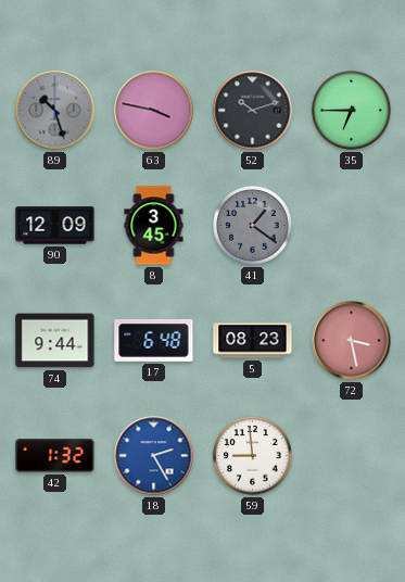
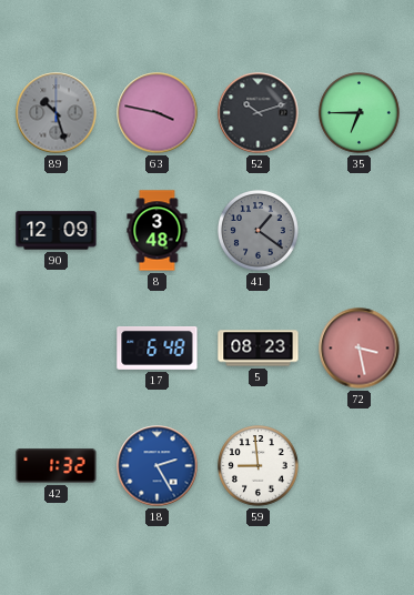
8: 3:45 -> 3:48
74: 9:44 -> none
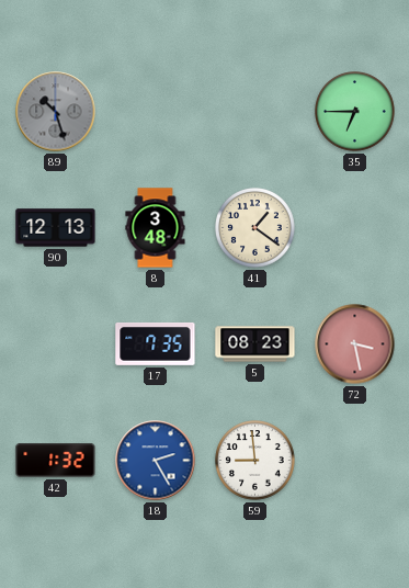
63: 3:47 -> none
52: 10:12 -> none
90: 12:09 -> 12:13
41 dial: grey -> cream
17: 6:48 -> 7:35
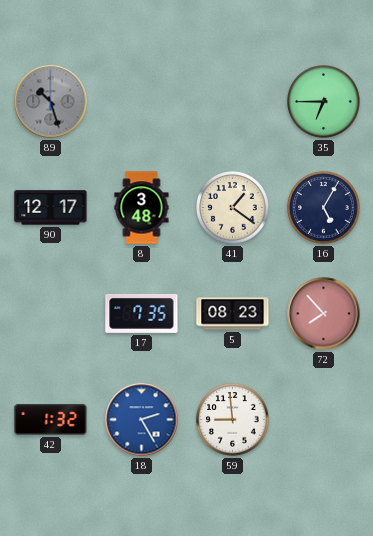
90: 12:13 -> 12:17
16: none -> 5:05
72: 3:28 -> 7:53
